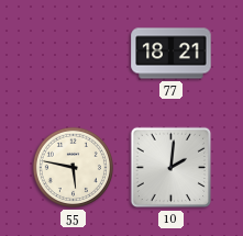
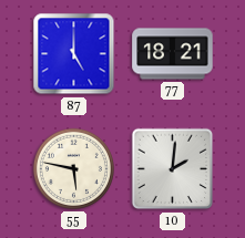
87: none -> 5:00
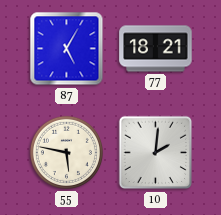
87: 5:00 -> 5:05
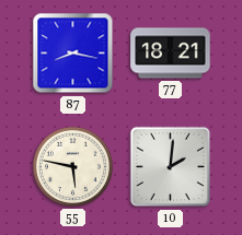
87: 5:05 -> 8:17
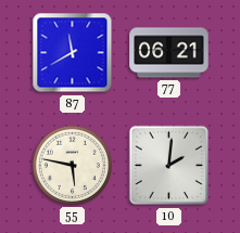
87: 8:17 -> 11:40
77: 18:21 -> 06:21
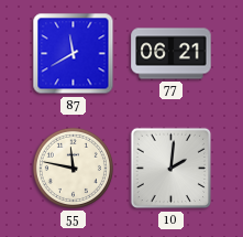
55: 5:47 -> 11:47
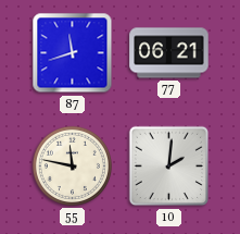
87: 11:40 -> 11:42
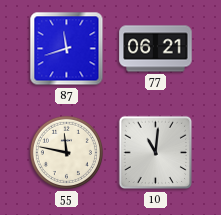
10: 2:01 -> 11:01
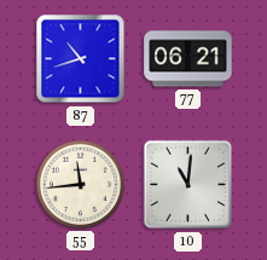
87: 11:42 -> 10:42
55: 11:47 -> 11:44
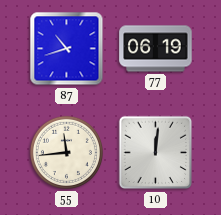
77: 06:21 -> 06:19
10: 11:01 -> 12:01
